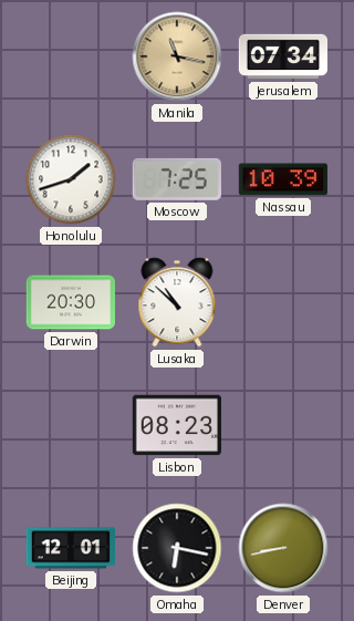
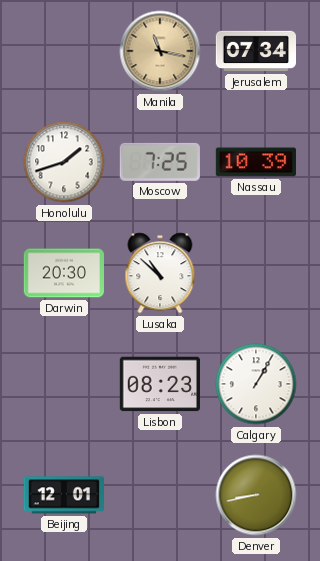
Calgary: none -> 1:05
Omaha: 6:17 -> none
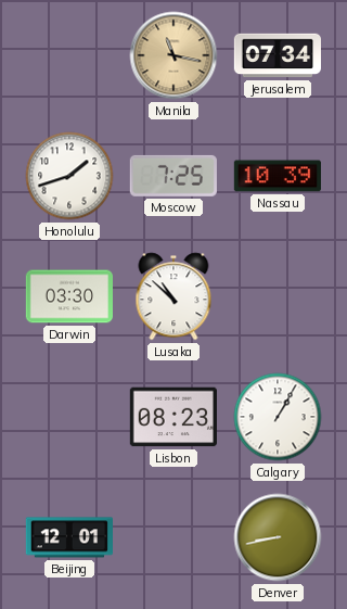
Darwin: 20:30 -> 03:30
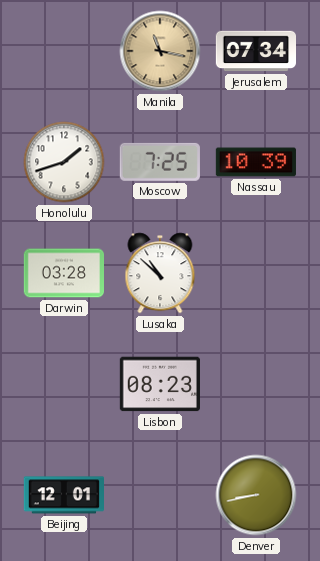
Darwin: 03:30 -> 03:28
Calgary: 1:05 -> none
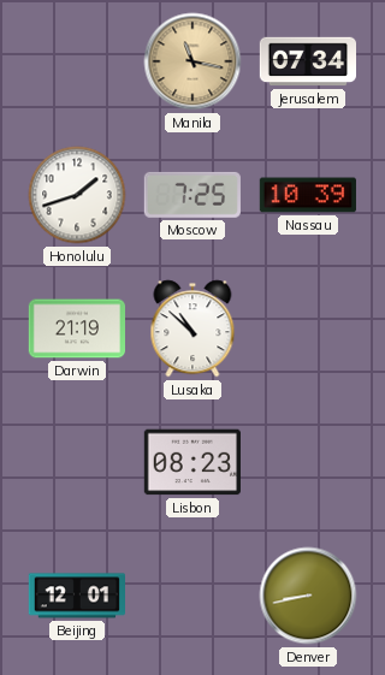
Darwin: 03:28 -> 21:19
